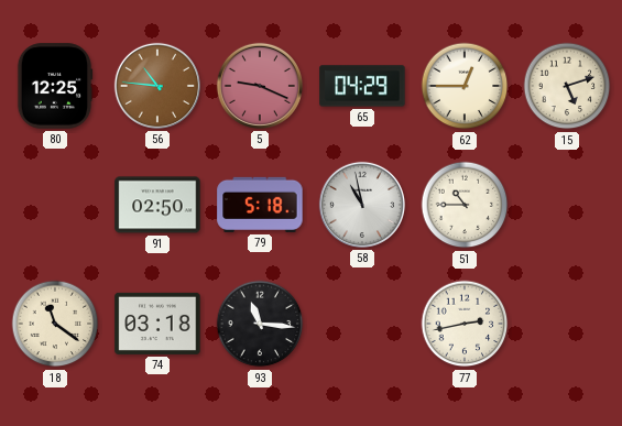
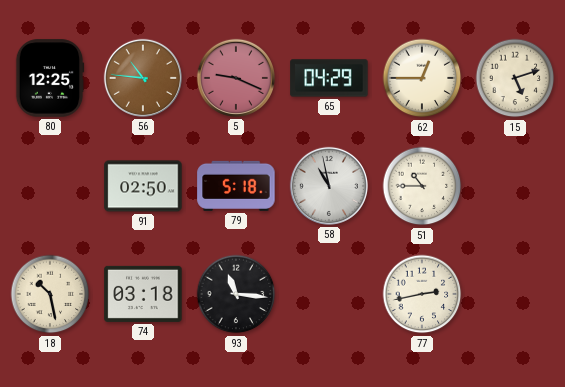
18: 11:21 -> 10:28
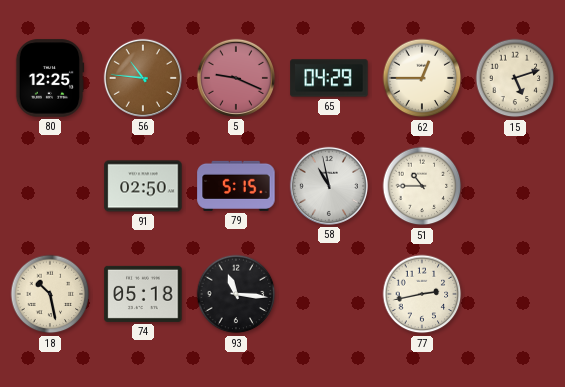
79: 5:18 -> 5:15
74: 03:18 -> 05:18
